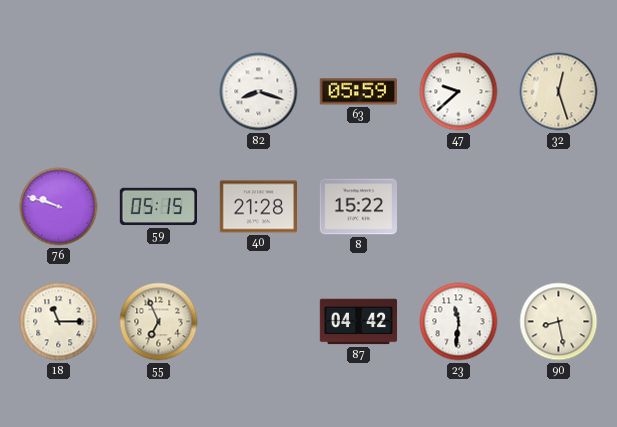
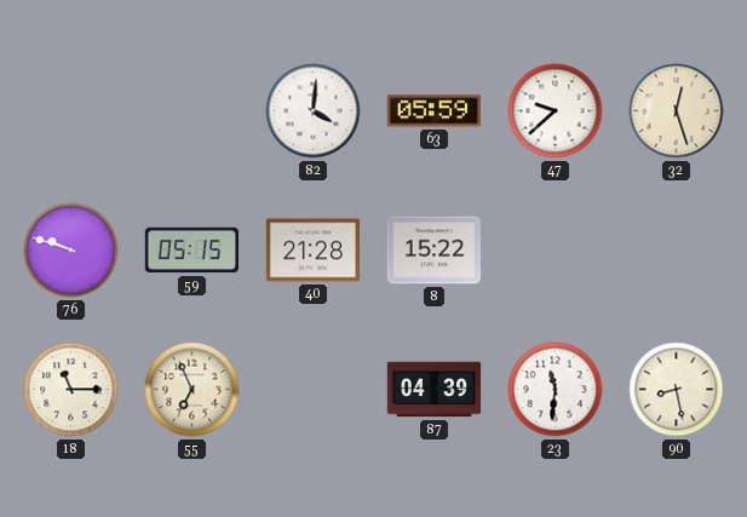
82: 8:18 -> 4:01
87: 04:42 -> 04:39
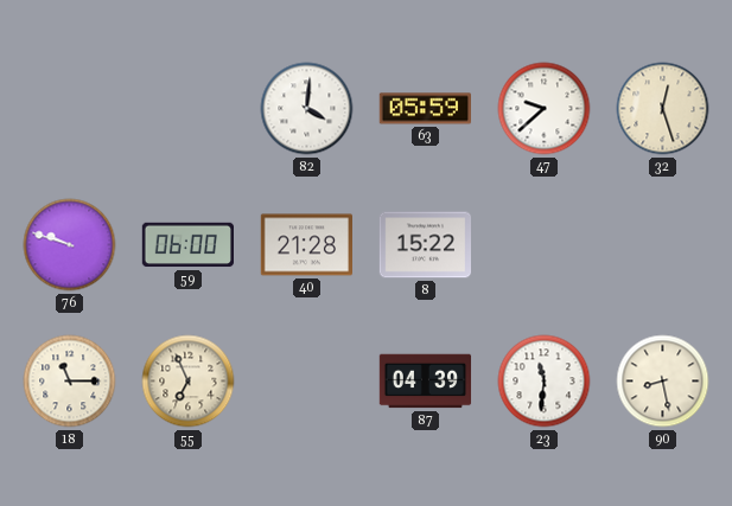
59: 05:15 -> 06:00
